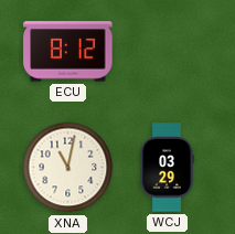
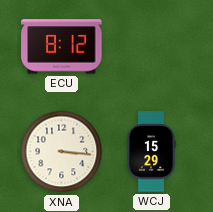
XNA: 11:02 -> 3:16
WCJ: 03:29 -> 15:29
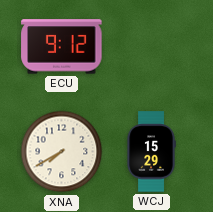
ECU: 8:12 -> 9:12
XNA: 3:16 -> 7:40
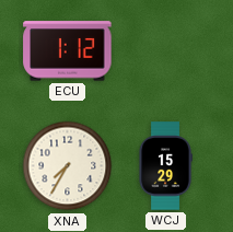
ECU: 9:12 -> 1:12
XNA: 7:40 -> 7:35
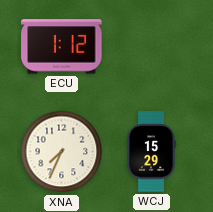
XNA: 7:35 -> 7:34
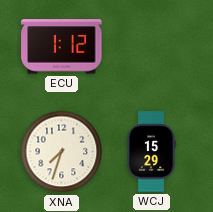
XNA: 7:34 -> 7:33
